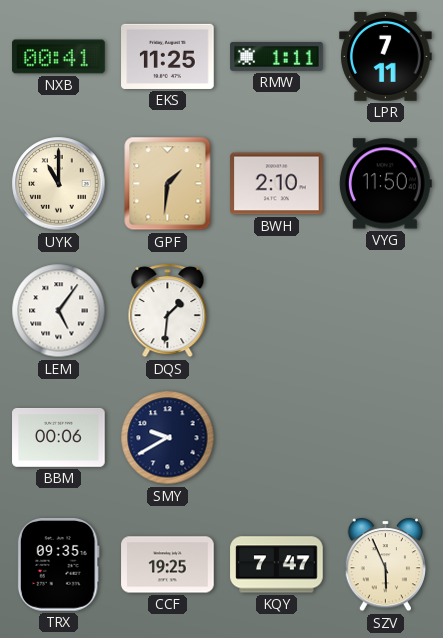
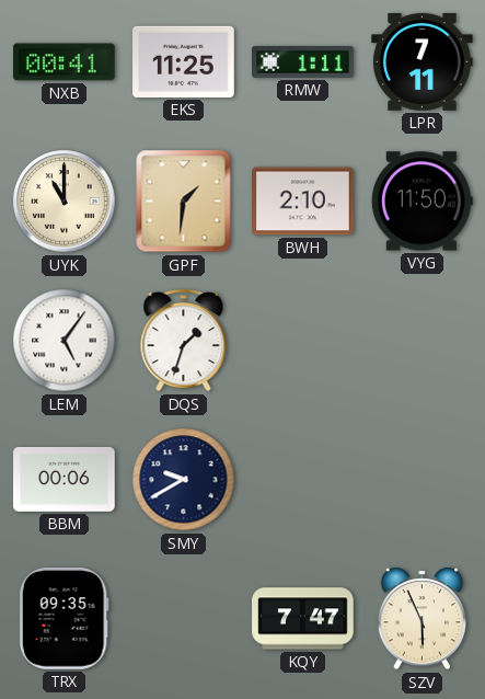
DQS: 1:31 -> 1:33
CCF: 19:25 -> none
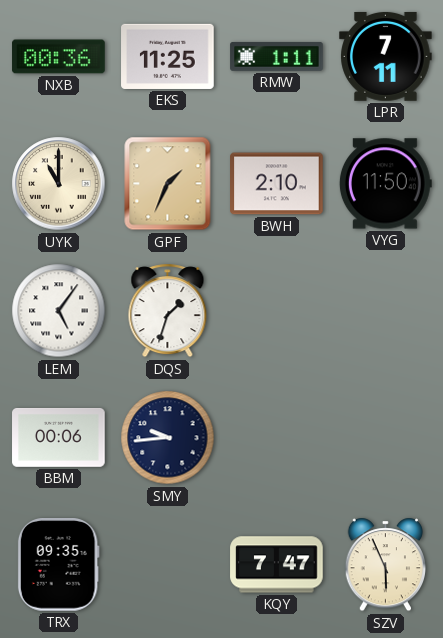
NXB: 00:41 -> 00:36
GPF: 1:31 -> 1:34
SMY: 9:40 -> 9:44
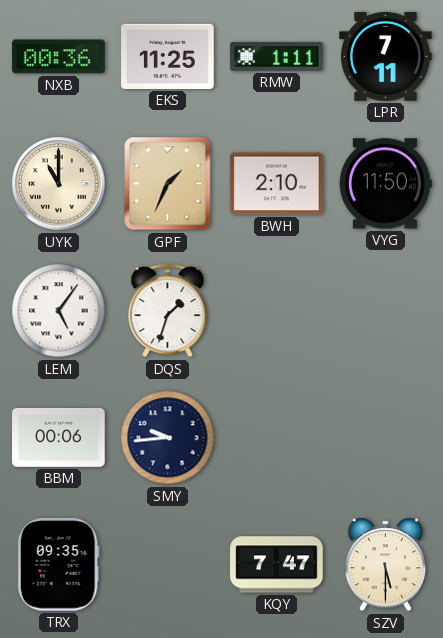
SZV: 5:56 -> 5:30
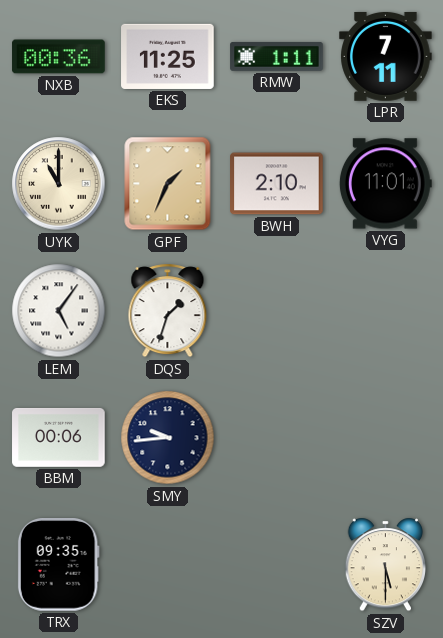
VYG: 11:50 -> 11:01
KQY: 7:47 -> none
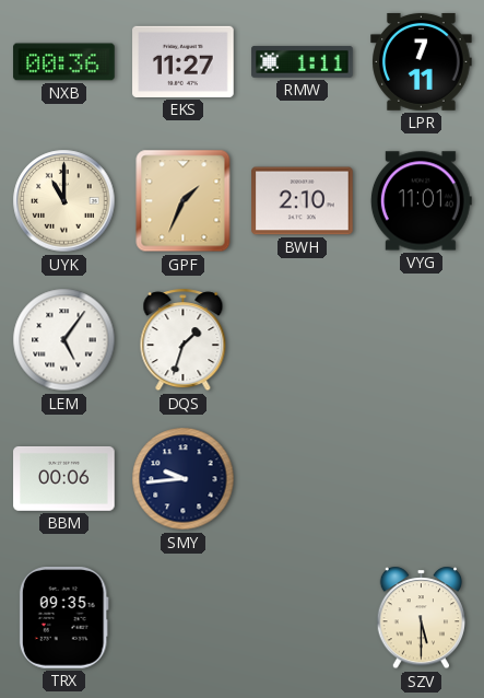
EKS: 11:25 -> 11:27
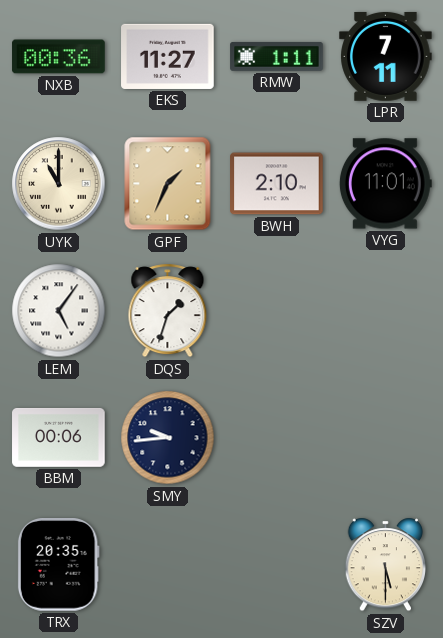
TRX: 09:35 -> 20:35
